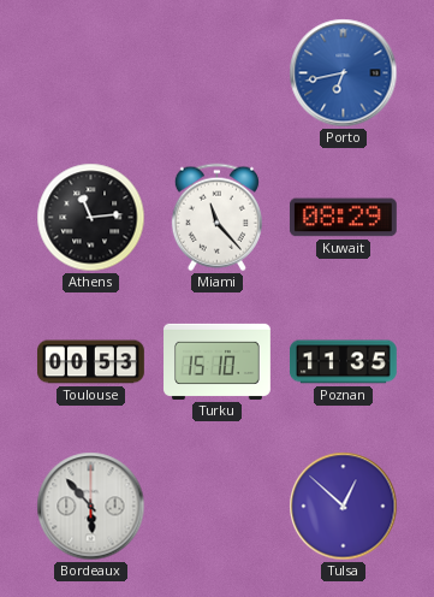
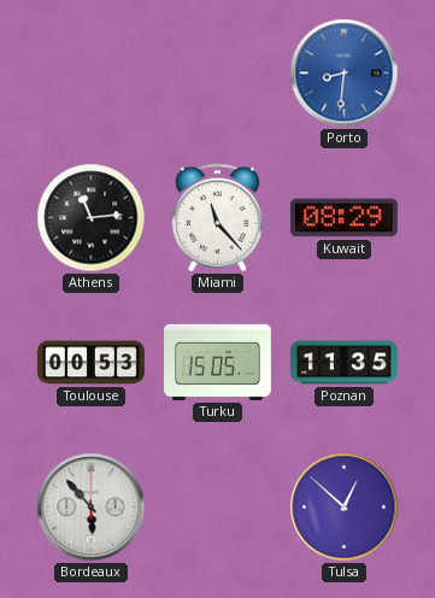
Porto: 6:43 -> 8:31
Turku: 15:10 -> 15:05
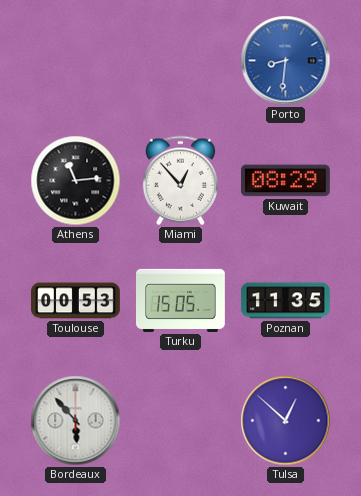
Miami: 11:23 -> 12:53
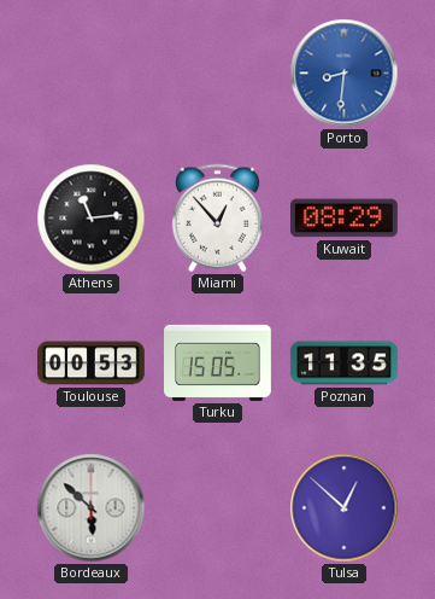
Bordeaux: 5:53 -> 5:52
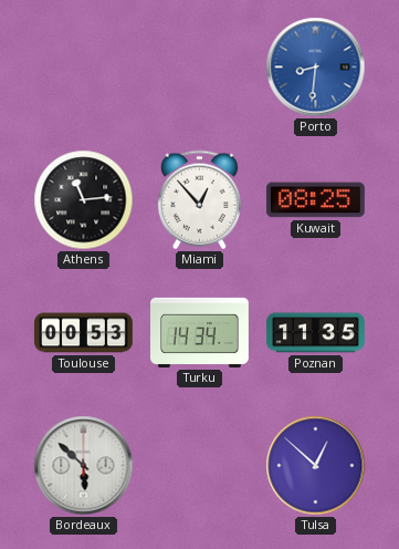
Kuwait: 08:29 -> 08:25
Turku: 15:05 -> 14:34
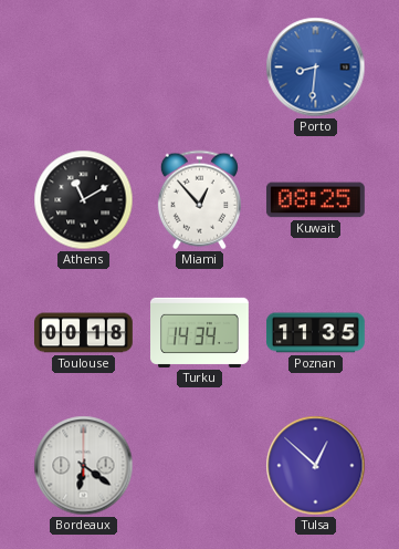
Athens: 11:14 -> 11:10
Toulouse: 00:53 -> 00:18
Bordeaux: 5:52 -> 6:21
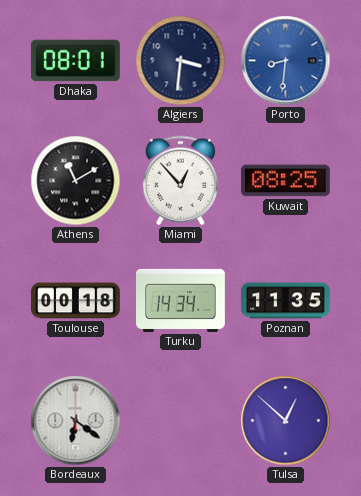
Dhaka: none -> 08:01
Algiers: none -> 3:31
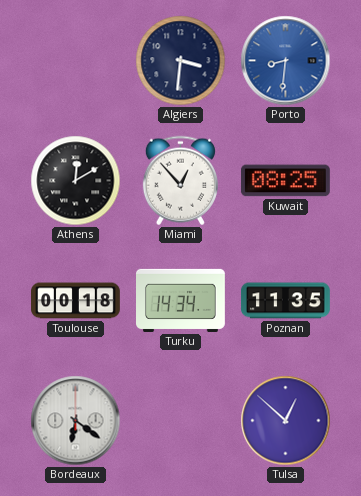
Dhaka: 08:01 -> none
Athens: 11:10 -> 12:10
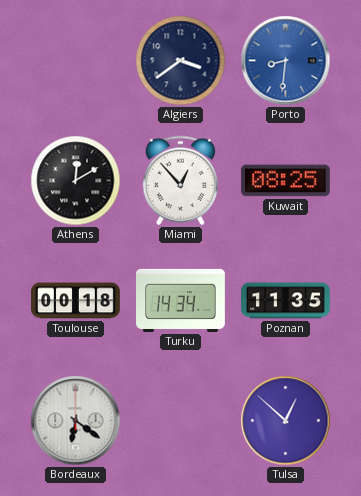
Algiers: 3:31 -> 3:39
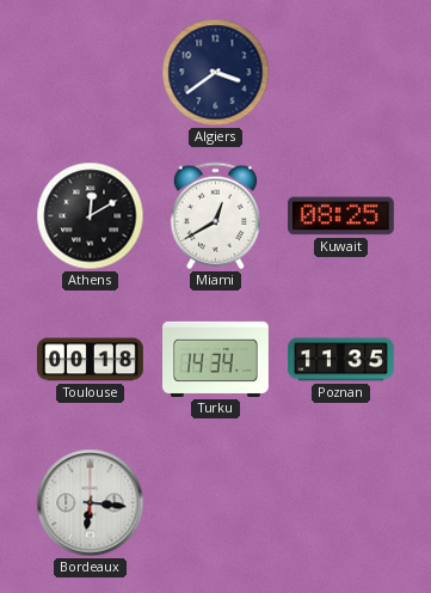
Porto: 8:31 -> none
Miami: 12:53 -> 12:40
Bordeaux: 6:21 -> 6:16
Tulsa: 12:52 -> none
